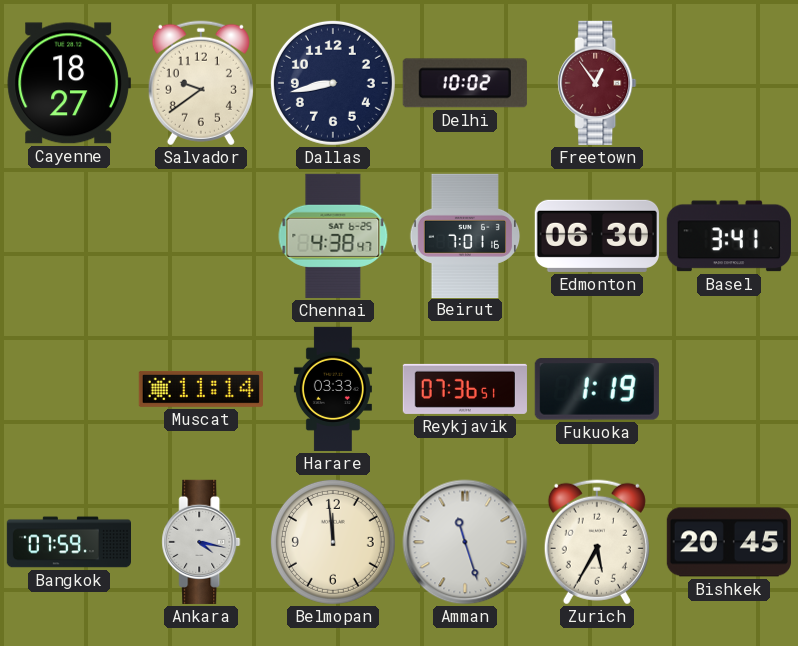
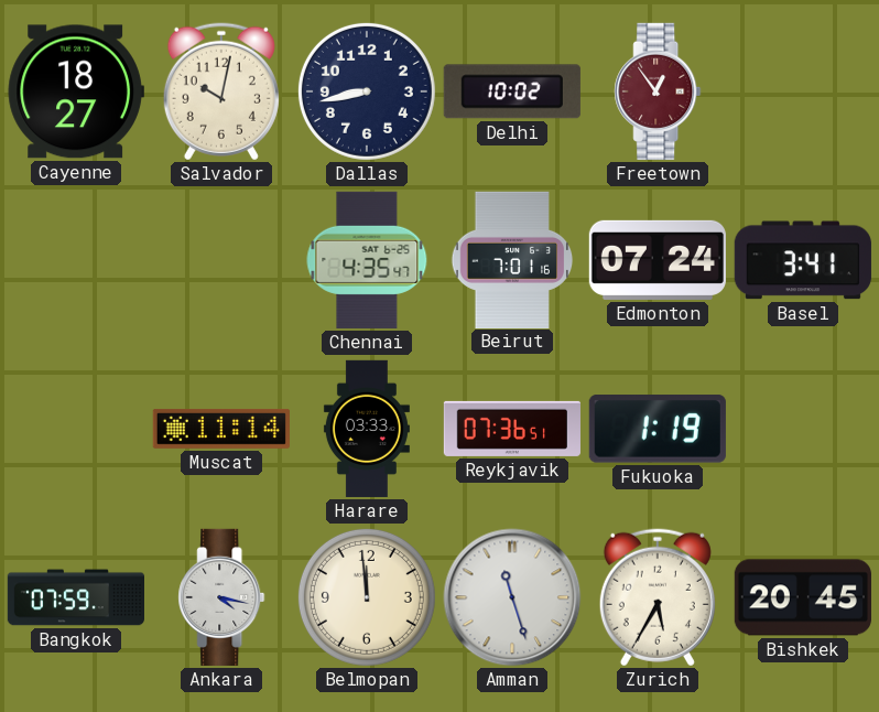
Salvador: 9:39 -> 10:02
Chennai: 4:38 -> 4:35
Edmonton: 06:30 -> 07:24
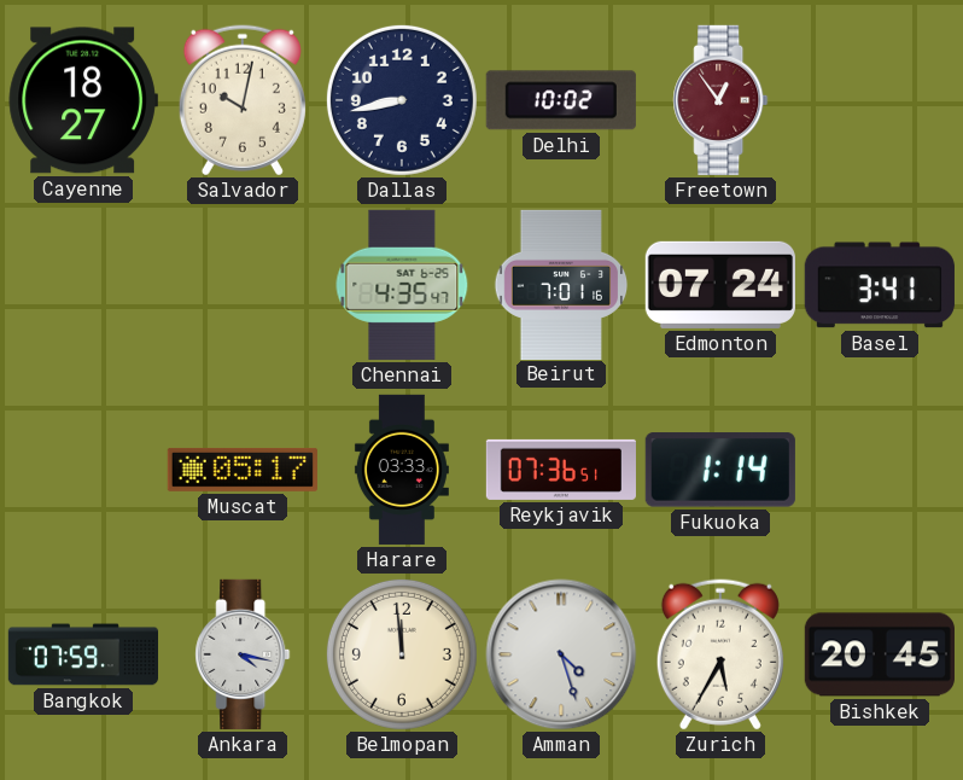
Muscat: 11:14 -> 05:17
Fukuoka: 1:19 -> 1:14
Amman: 11:27 -> 4:27
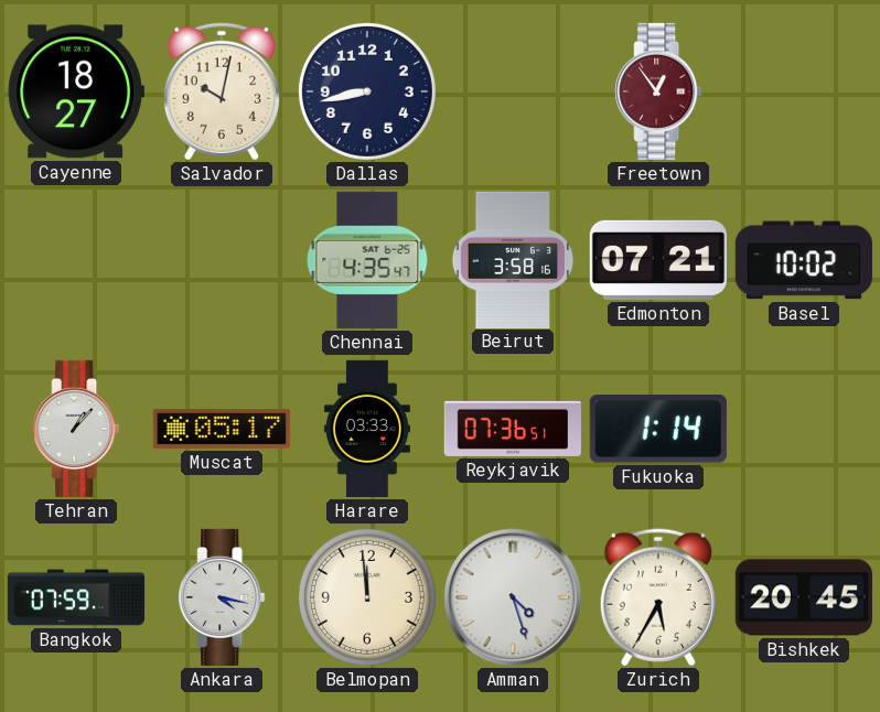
Delhi: 10:02 -> none
Beirut: 7:01 -> 3:58
Edmonton: 07:24 -> 07:21
Basel: 3:41 -> 10:02
Tehran: none -> 1:07
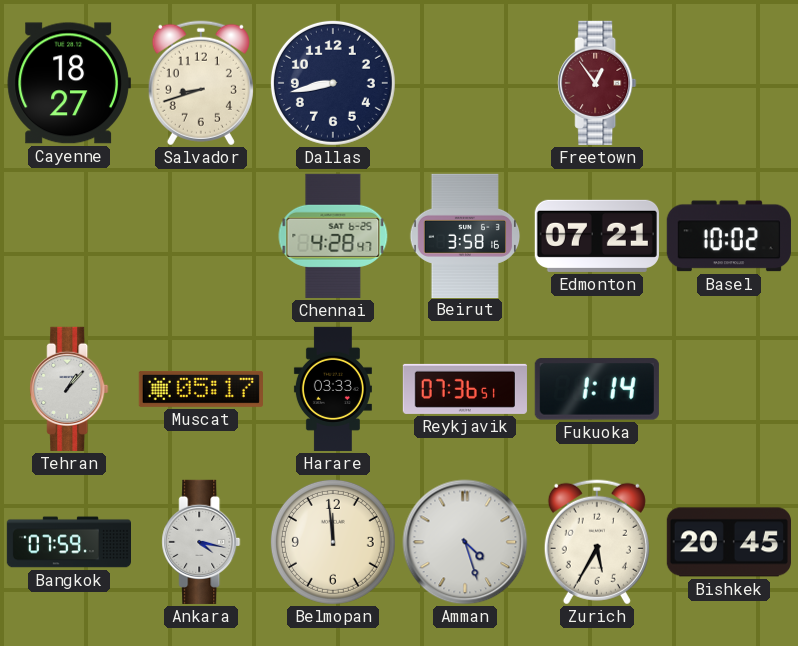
Salvador: 10:02 -> 8:42
Chennai: 4:35 -> 4:28
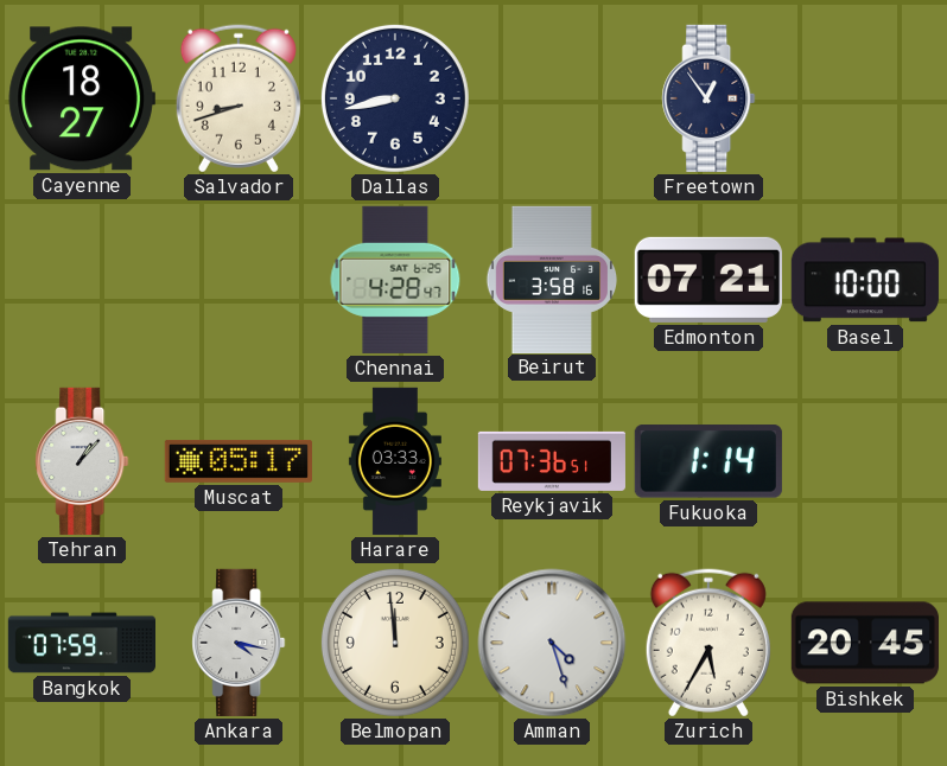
Freetown dial: burgundy -> navy
Basel: 10:02 -> 10:00
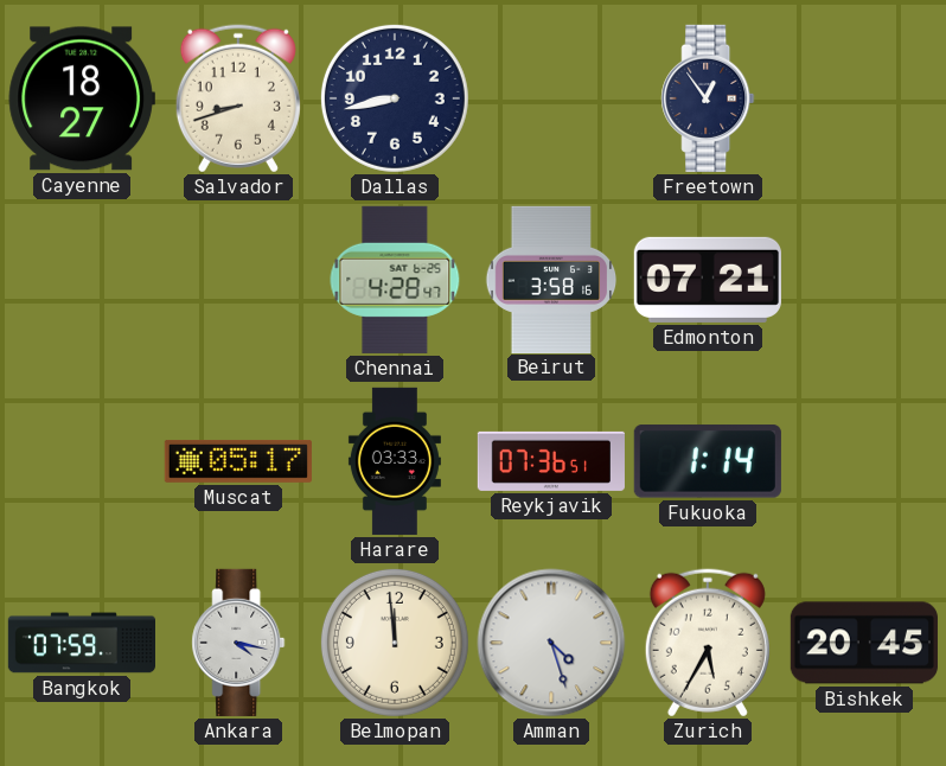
Basel: 10:00 -> none
Tehran: 1:07 -> none
